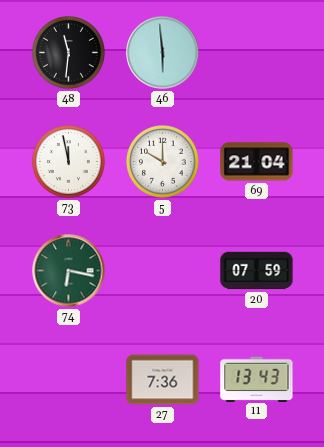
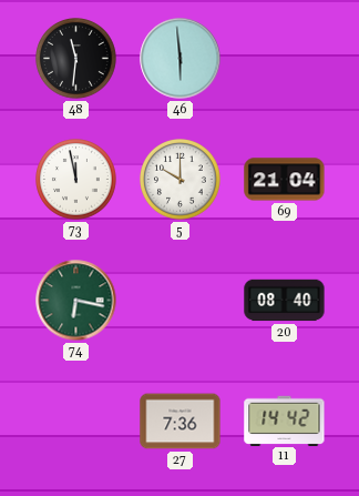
20: 07:59 -> 08:40
11: 13:43 -> 14:42
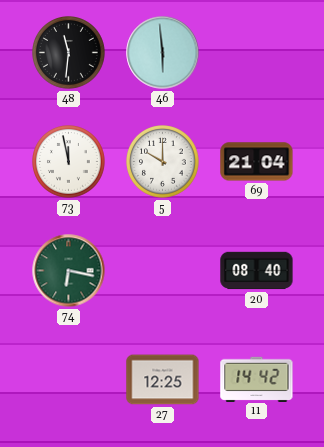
27: 7:36 -> 12:25
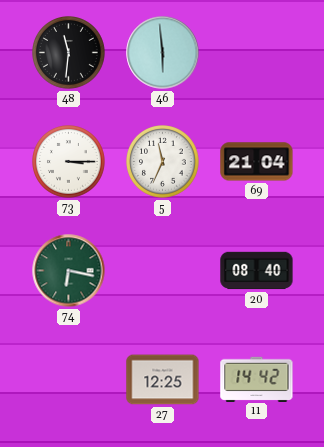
73: 11:58 -> 3:15
5: 10:00 -> 11:34
